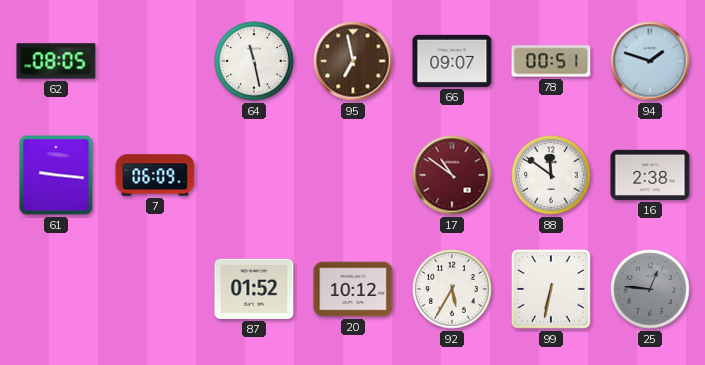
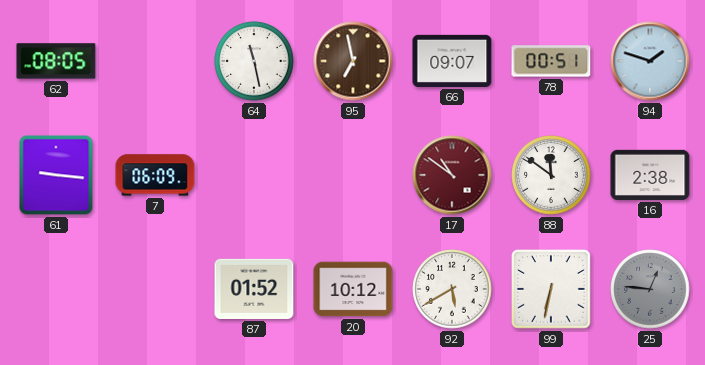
92: 5:35 -> 5:40
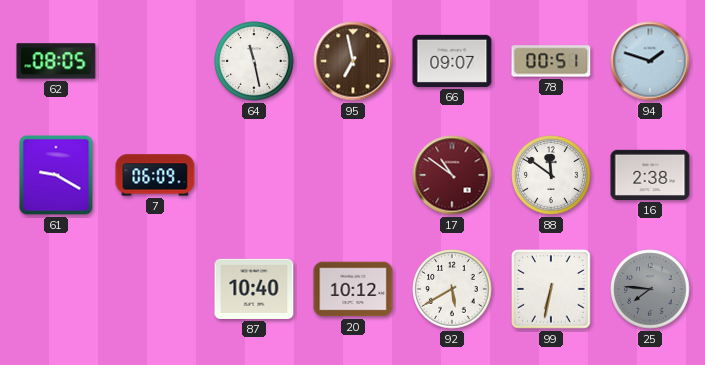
61: 9:16 -> 9:20
87: 01:52 -> 10:40
25: 12:46 -> 7:46
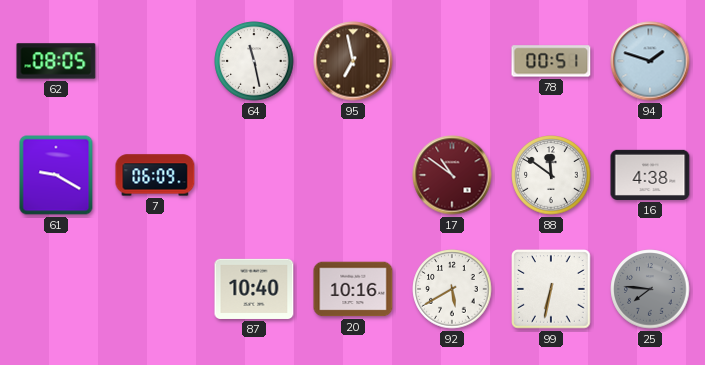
66: 09:07 -> none
16: 2:38 -> 4:38
20: 10:12 -> 10:16
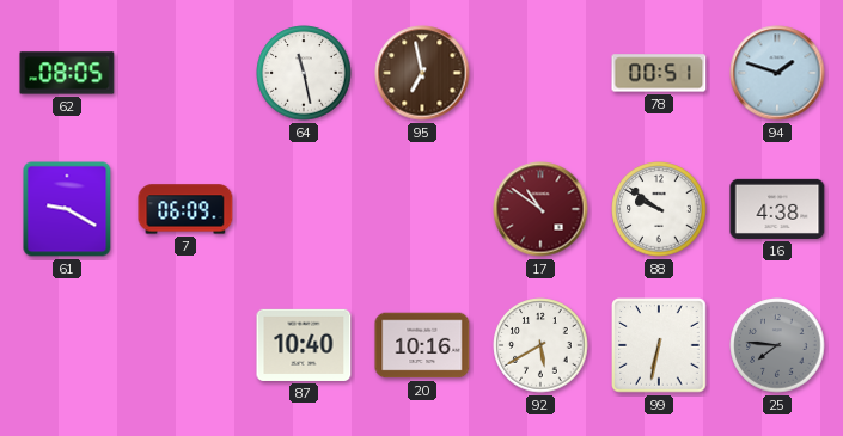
88: 11:51 -> 9:51
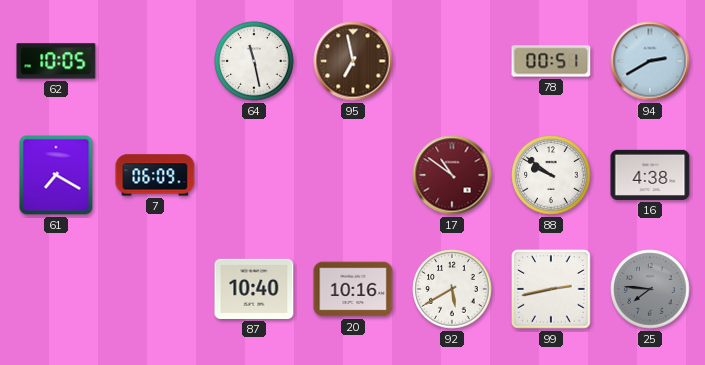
62: 08:05 -> 10:05
94: 1:48 -> 2:40
61: 9:20 -> 7:20
99: 6:32 -> 2:43
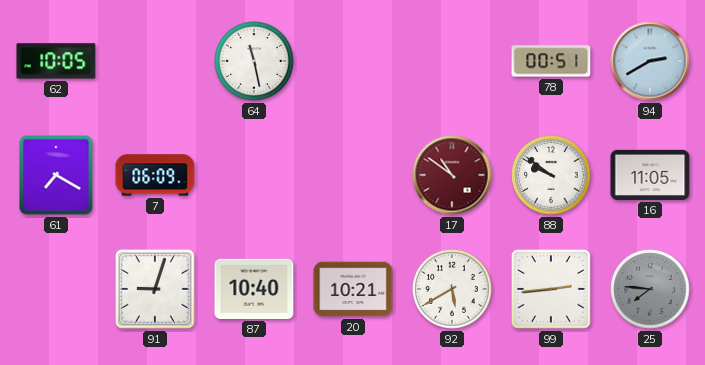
95: 6:58 -> none
16: 4:38 -> 11:05
91: none -> 9:03
20: 10:16 -> 10:21
99: 2:43 -> 2:44
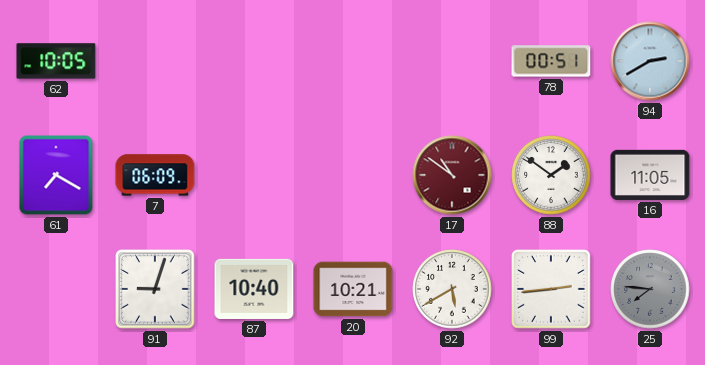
64: 11:28 -> none
88: 9:51 -> 1:51
